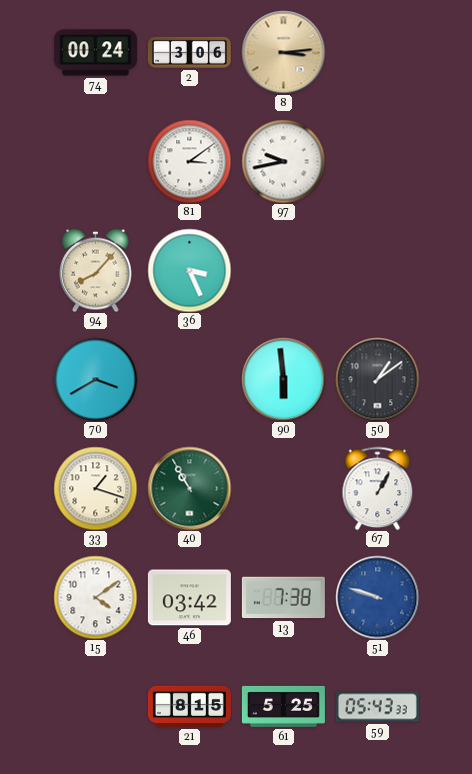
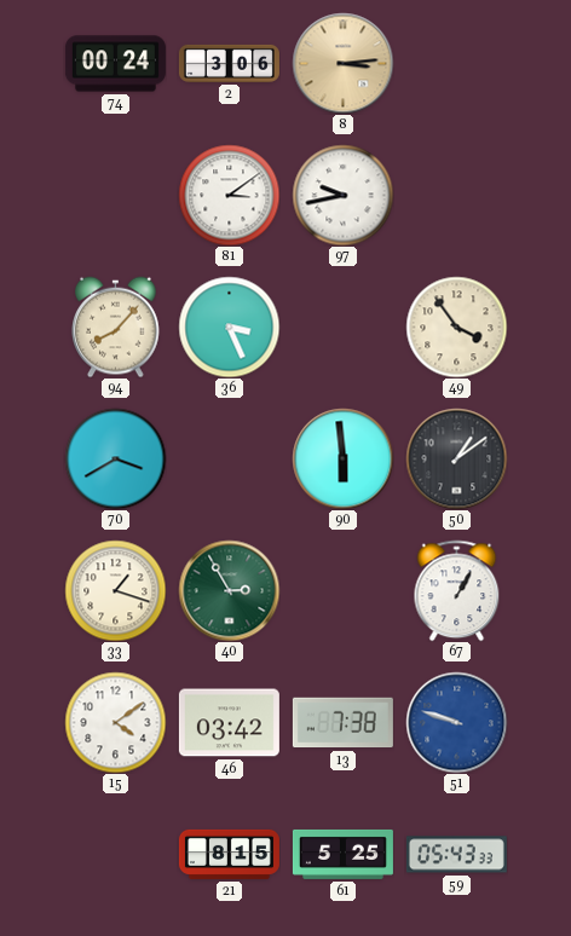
49: none -> 3:54
40: 10:55 -> 2:55
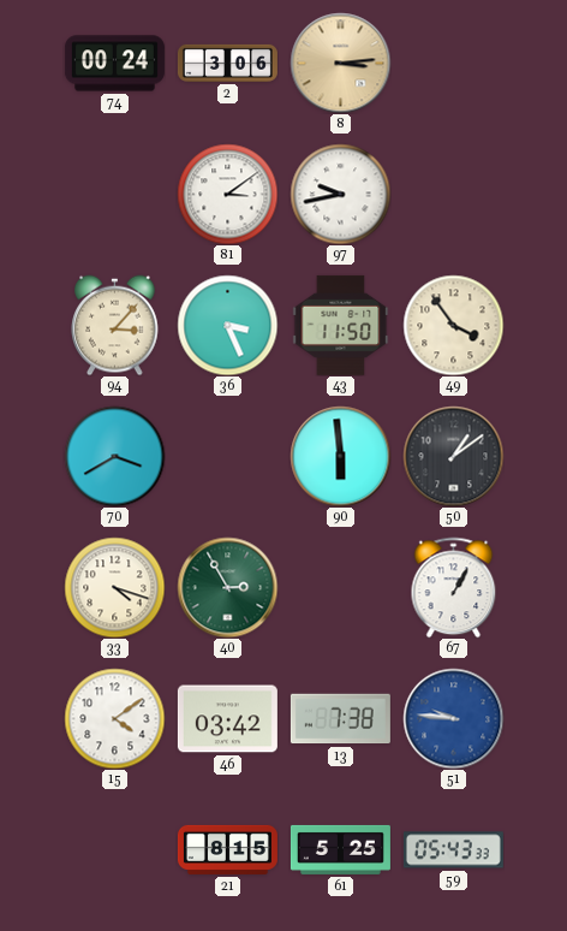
94: 8:07 -> 3:07
43: none -> 11:50
33: 1:18 -> 4:18
51: 9:48 -> 9:46
